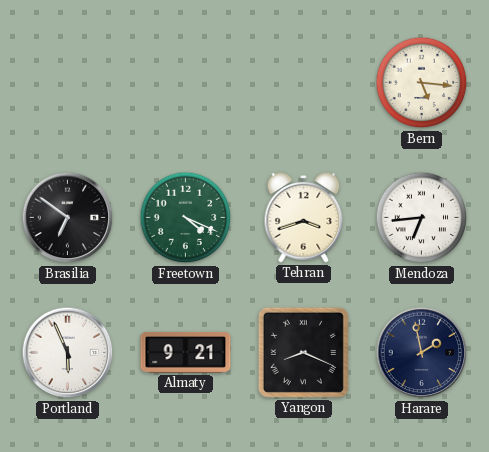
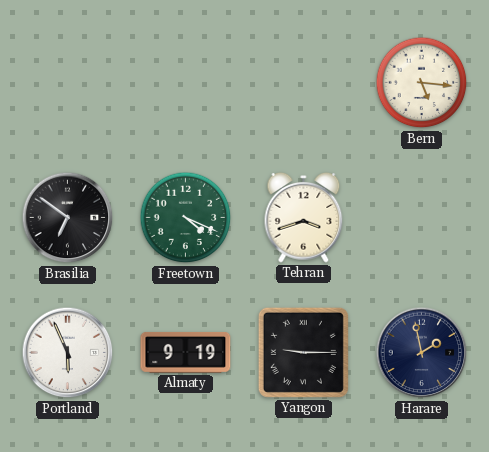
Mendoza: 6:44 -> none
Almaty: 9:21 -> 9:19
Yangon: 8:19 -> 9:15
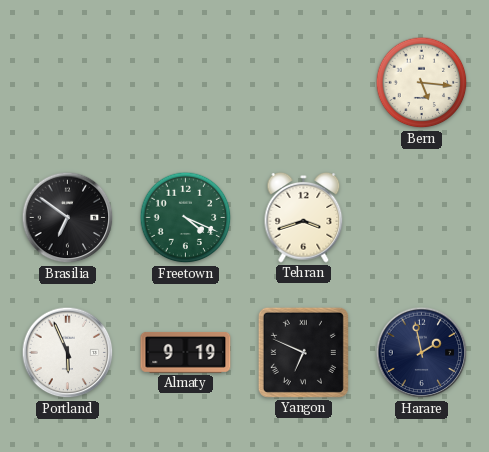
Yangon: 9:15 -> 6:49
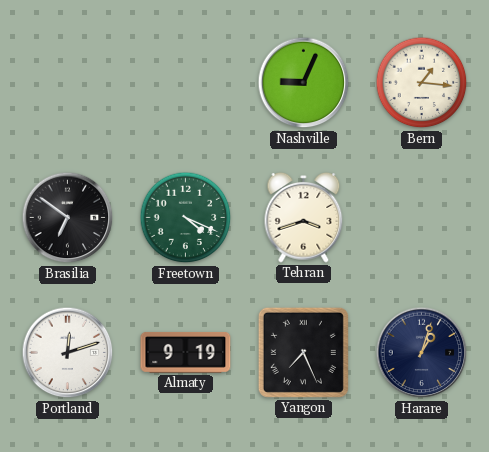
Nashville: none -> 9:04
Bern: 5:16 -> 1:16
Portland: 5:56 -> 12:12
Yangon: 6:49 -> 7:26
Harare: 1:58 -> 1:03
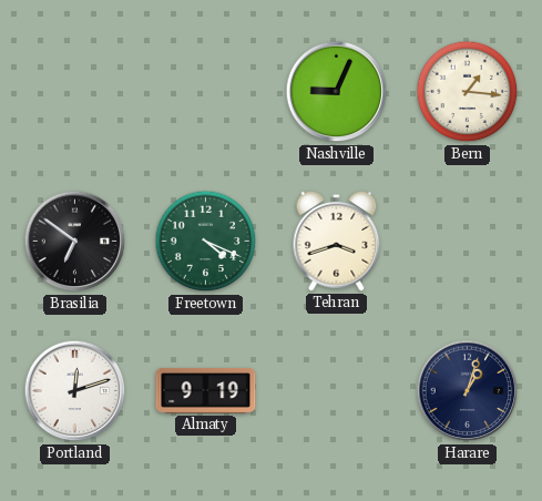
Yangon: 7:26 -> none
